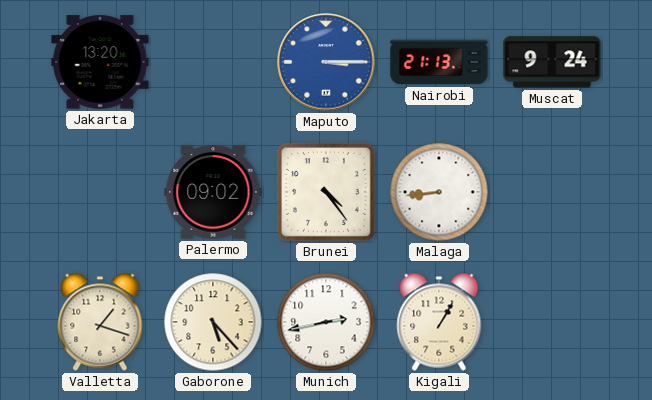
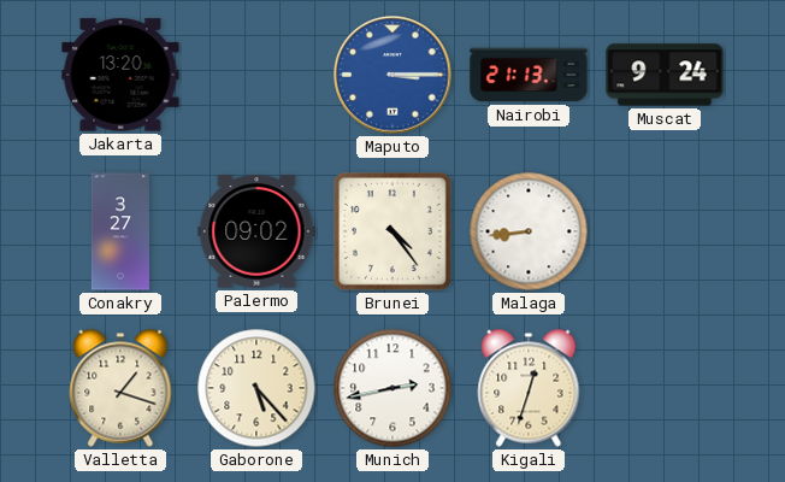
Conakry: none -> 3:27
Kigali: 1:05 -> 12:33
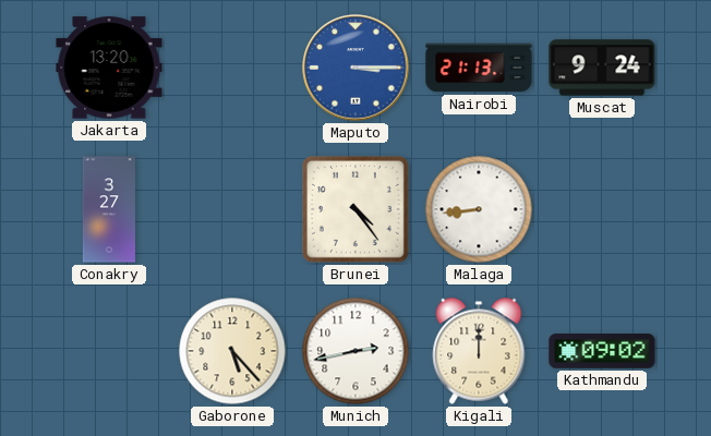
Palermo: 09:02 -> none
Valletta: 1:18 -> none
Kigali: 12:33 -> 12:00
Kathmandu: none -> 09:02
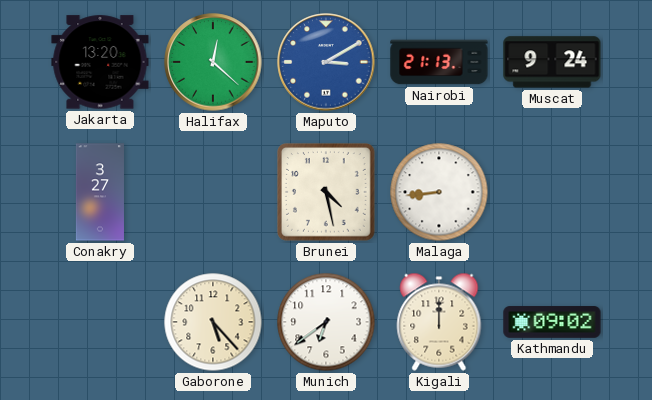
Halifax: none -> 12:22
Maputo: 3:15 -> 3:10
Brunei: 4:24 -> 4:28
Munich: 2:43 -> 6:39
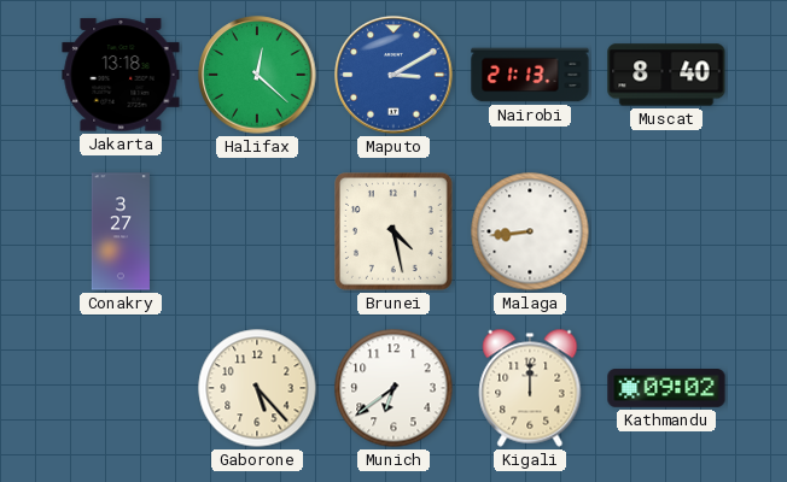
Jakarta: 13:20 -> 13:18
Muscat: 9:24 -> 8:40
